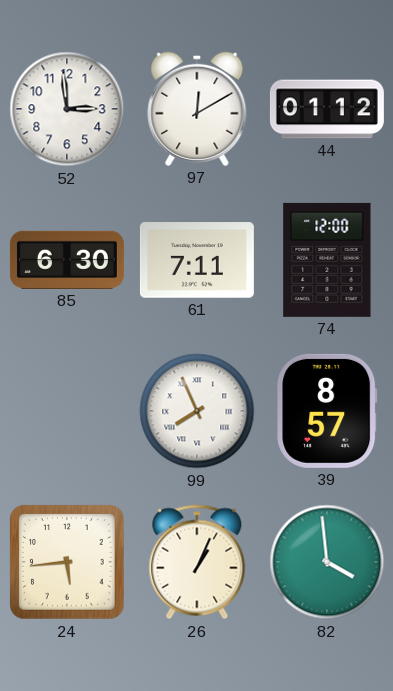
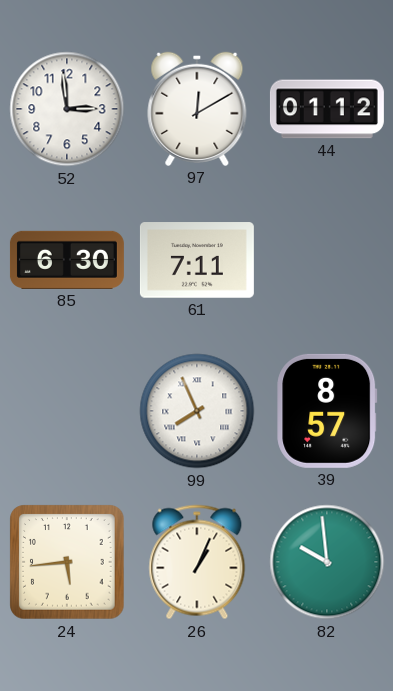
74: 12:00 -> none
82: 3:59 -> 9:59
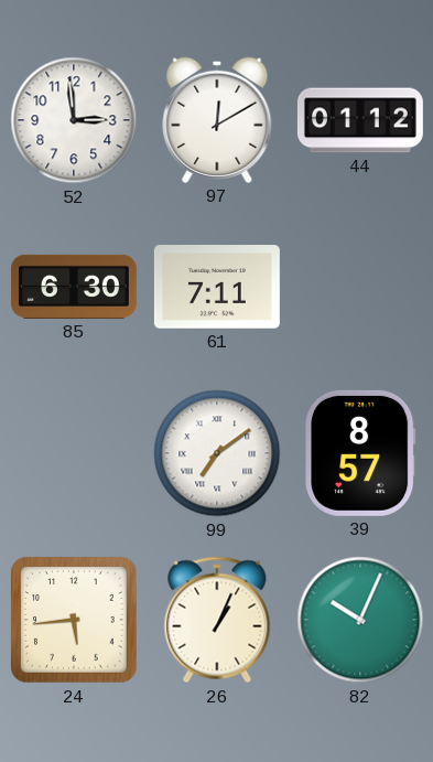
99: 7:56 -> 7:09
82: 9:59 -> 10:04
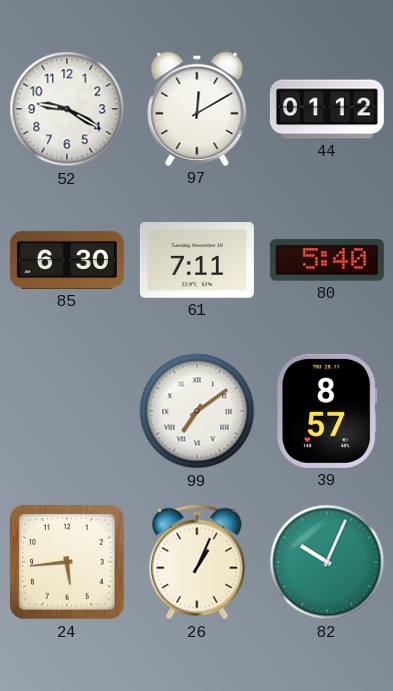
52: 2:59 -> 9:20
80: none -> 5:40
